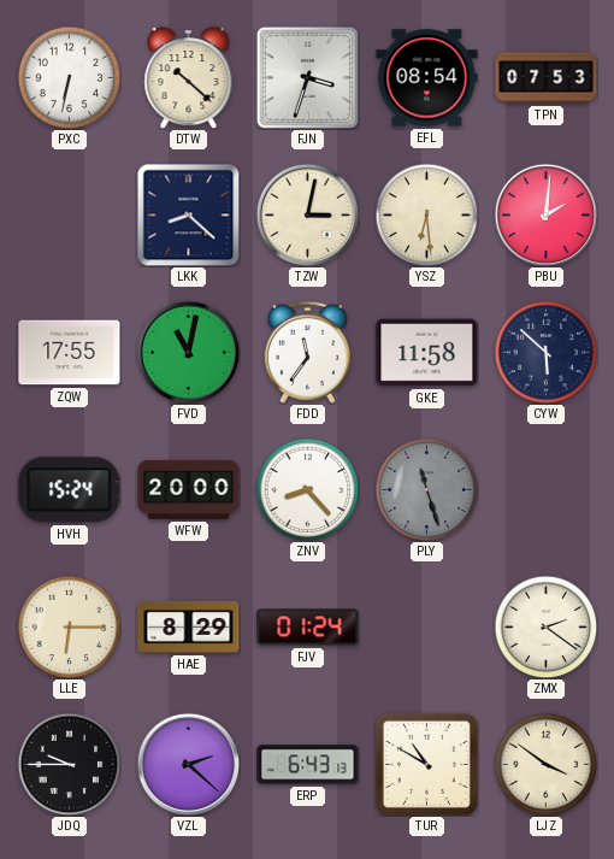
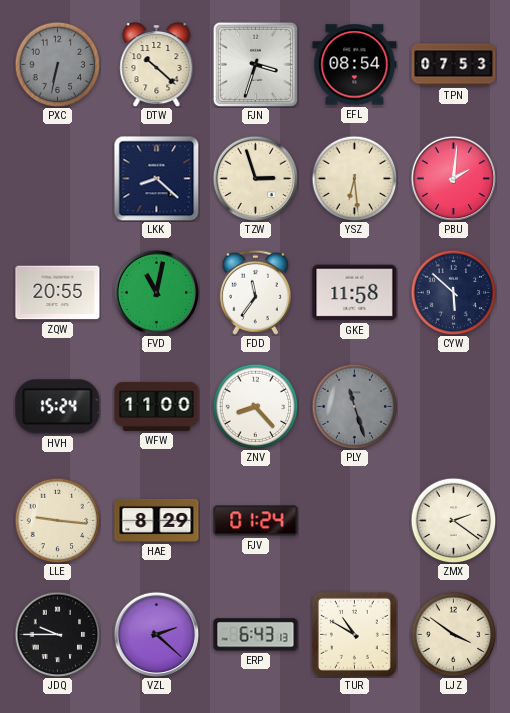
PXC dial: white -> grey
TZW: 3:02 -> 2:57
ZQW: 17:55 -> 20:55
WFW: 20:00 -> 11:00
LLE: 6:15 -> 9:16
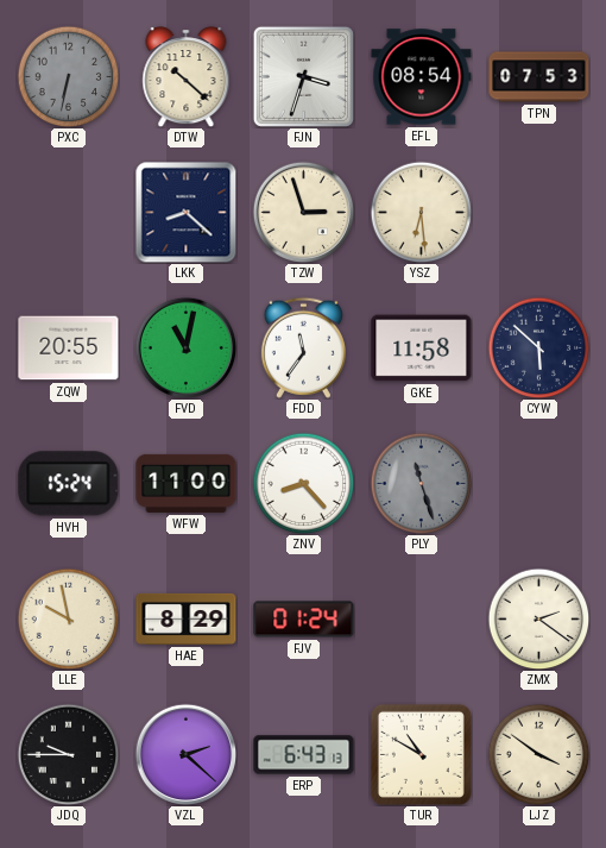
PBU: 2:01 -> none
LLE: 9:16 -> 9:58
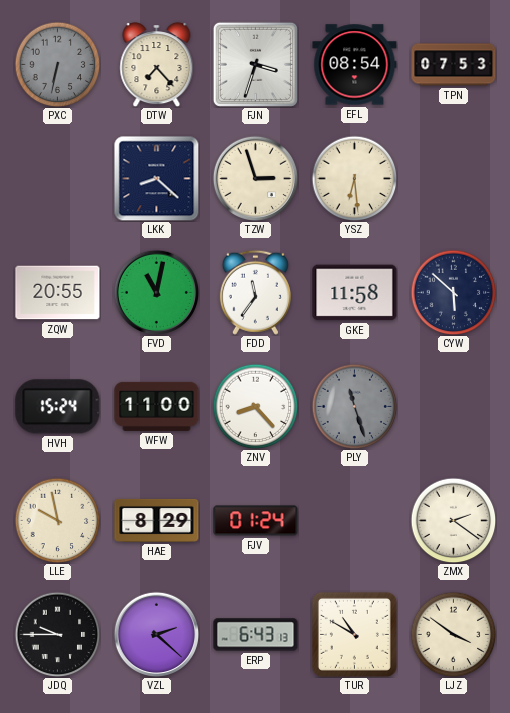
DTW: 10:22 -> 7:23
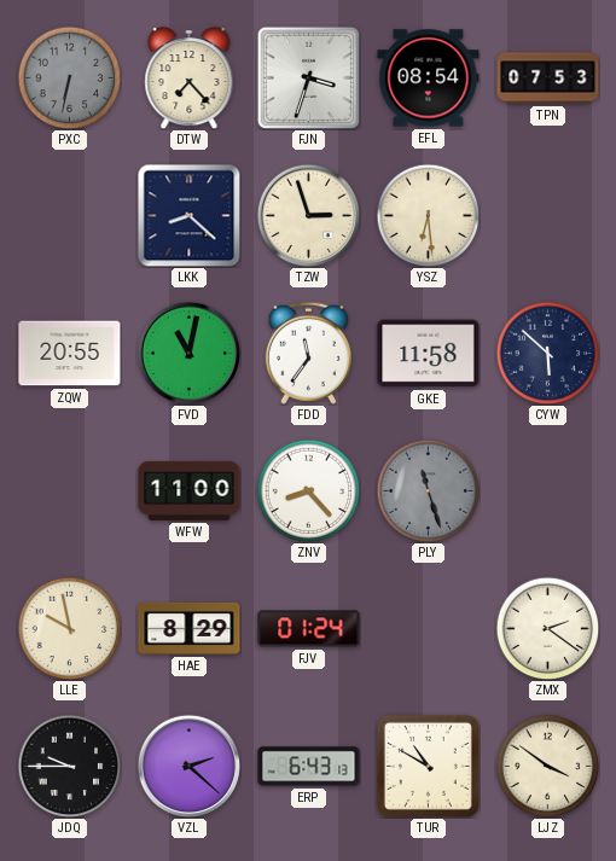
HVH: 15:24 -> none
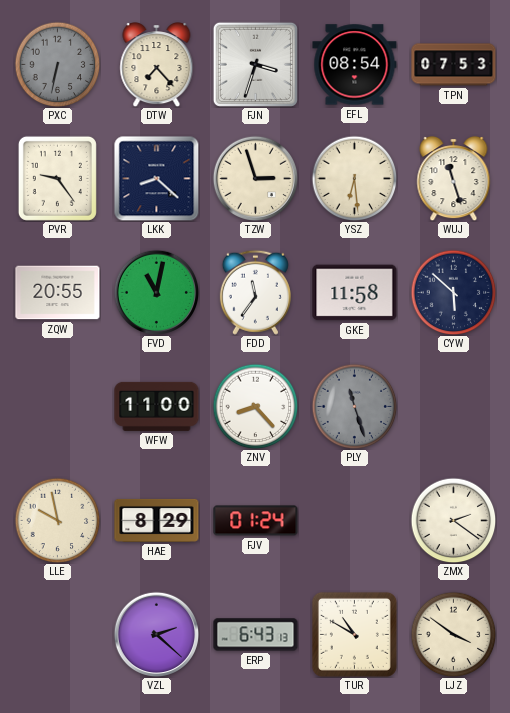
PVR: none -> 9:24
WUJ: none -> 11:27
JDQ: 9:45 -> none
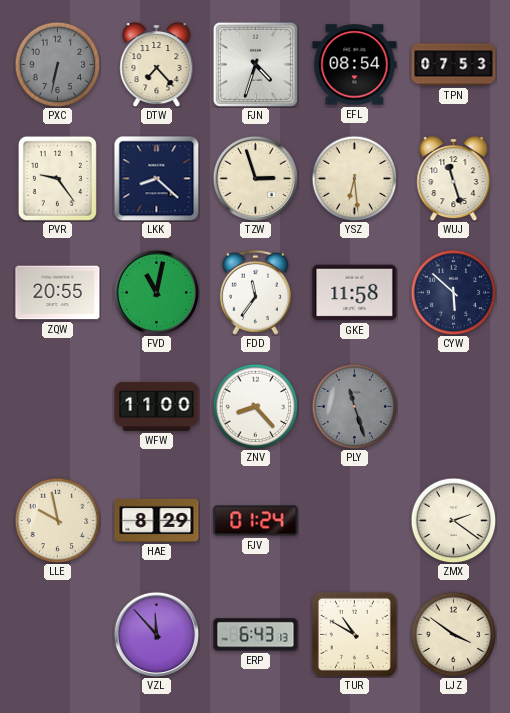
FJN: 3:33 -> 4:33
VZL: 2:22 -> 11:53
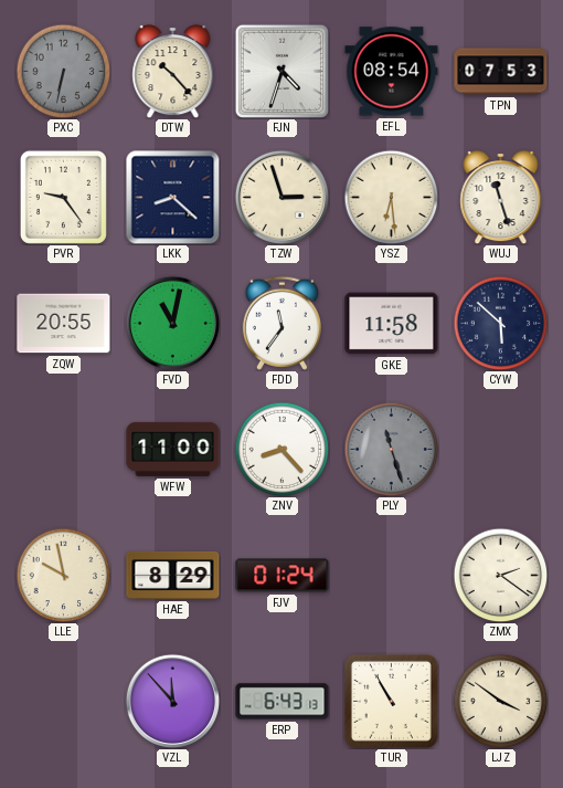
DTW: 7:23 -> 10:23
TUR: 10:50 -> 10:55
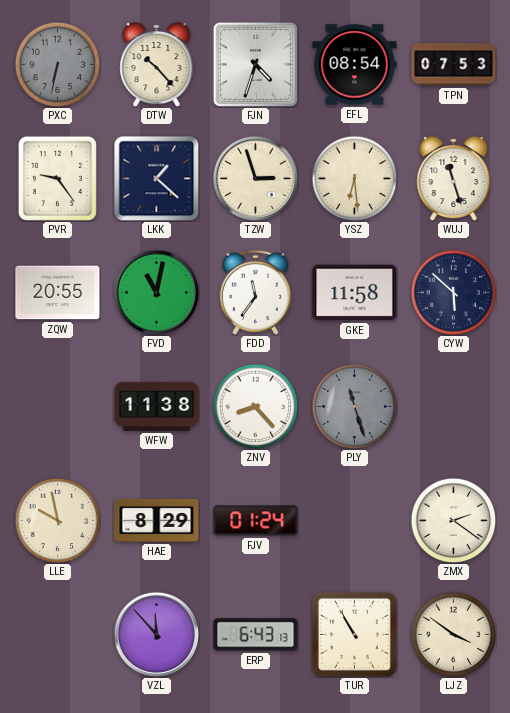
LKK: 8:22 -> 1:22
WFW: 11:00 -> 11:38
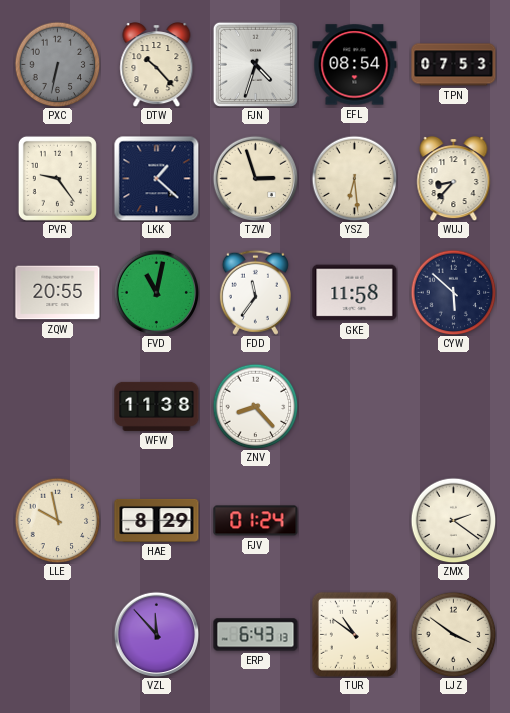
WUJ: 11:27 -> 8:37
PLY: 11:27 -> none
TUR: 10:55 -> 10:51
